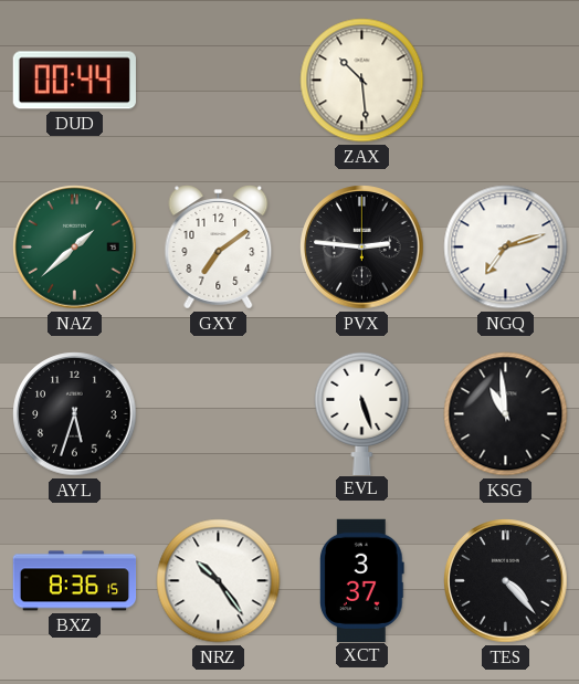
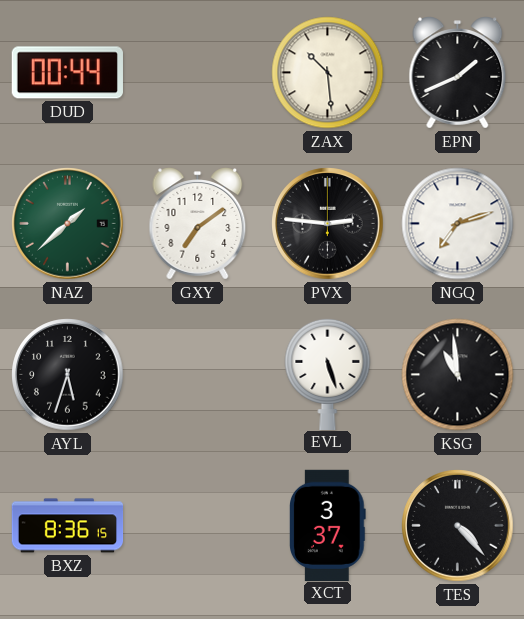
EPN: none -> 1:41
NRZ: 10:24 -> none
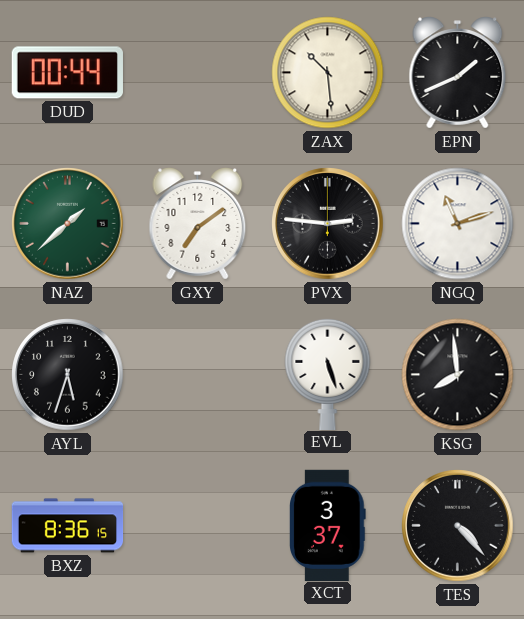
NGQ: 7:12 -> 11:12
KSG: 10:59 -> 7:59
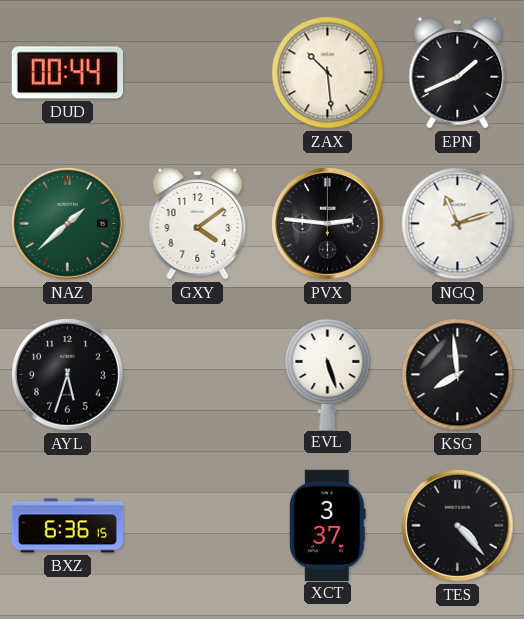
GXY: 7:09 -> 4:09
BXZ: 8:36 -> 6:36
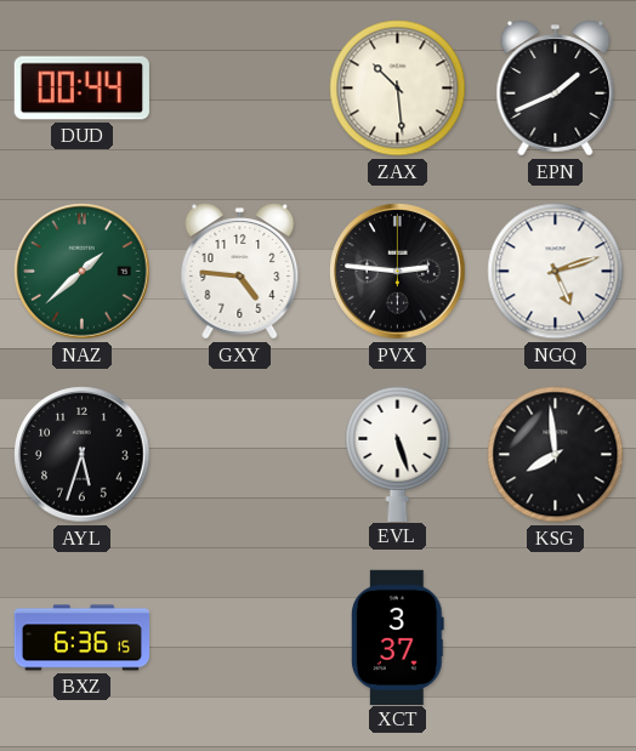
GXY: 4:09 -> 4:46
NGQ: 11:12 -> 5:12
TES: 4:23 -> none
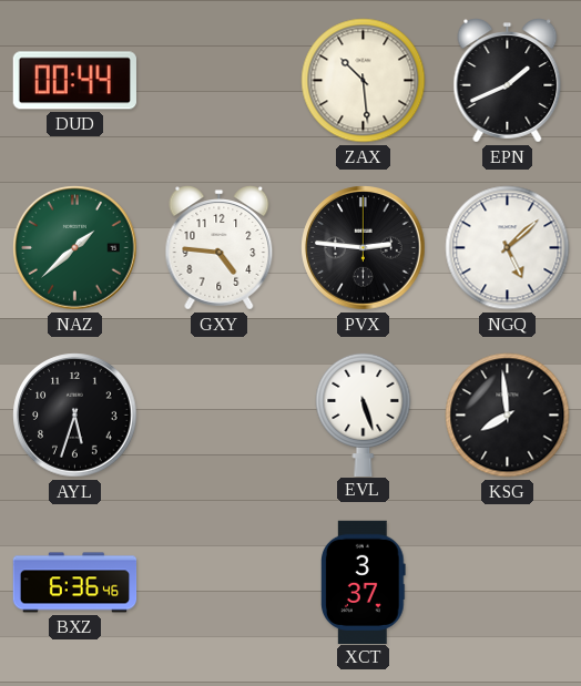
NGQ: 5:12 -> 5:08
BXZ: 6:36:15 -> 6:36:46
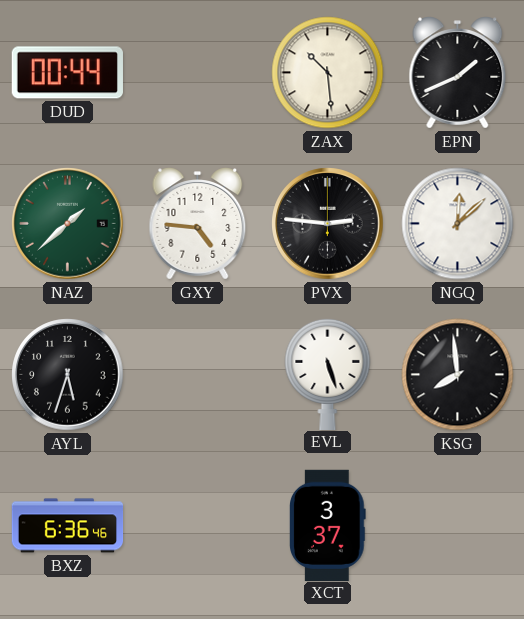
NGQ: 5:08 -> 12:08
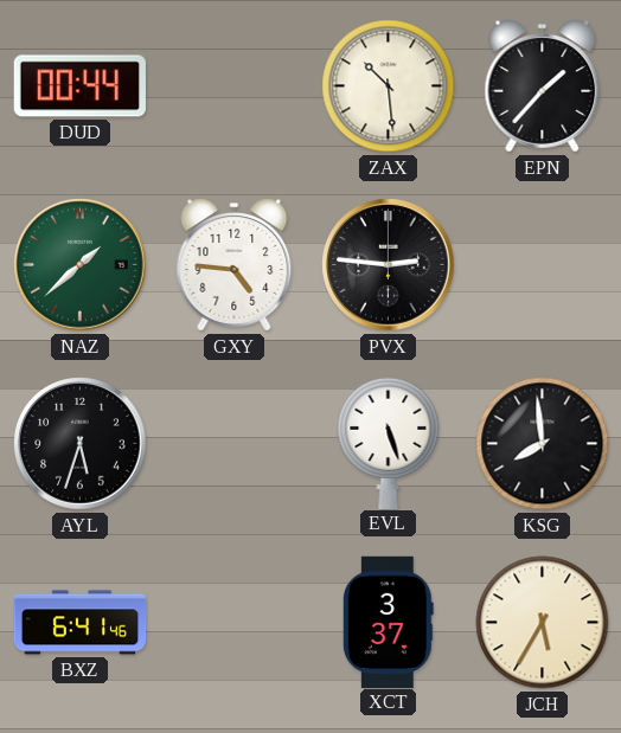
EPN: 1:41 -> 1:37
NGQ: 12:08 -> none
BXZ: 6:36 -> 6:41
JCH: none -> 5:35
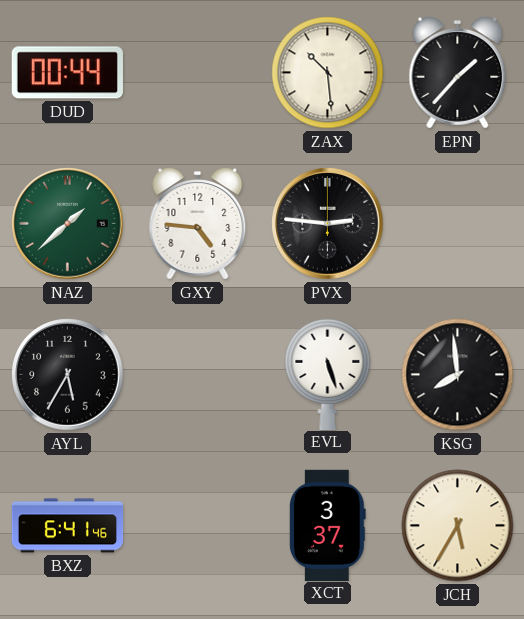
AYL: 5:33 -> 5:35
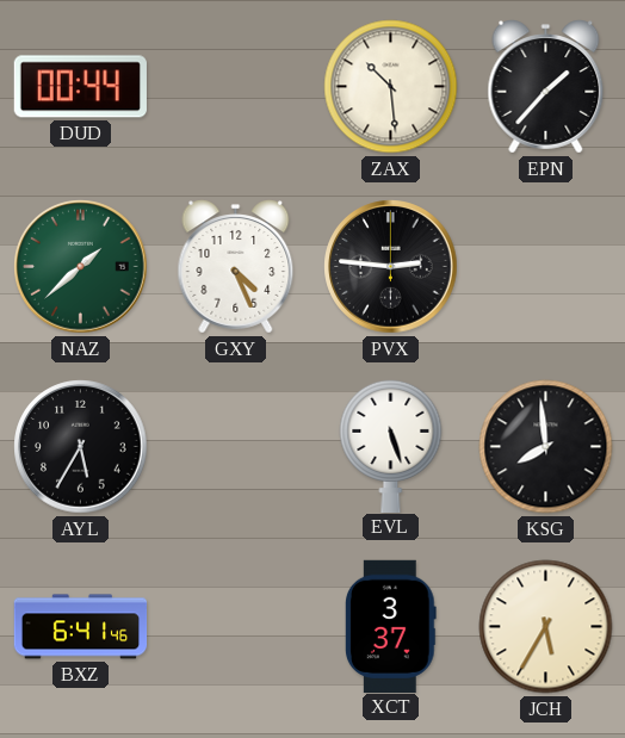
GXY: 4:46 -> 4:26
